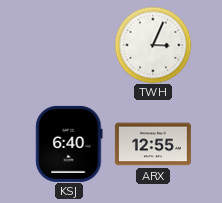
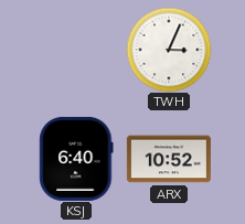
ARX: 12:55 -> 10:52
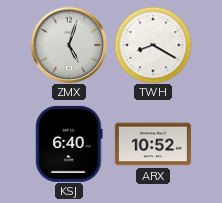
ZMX: none -> 5:03
TWH: 3:04 -> 8:20
